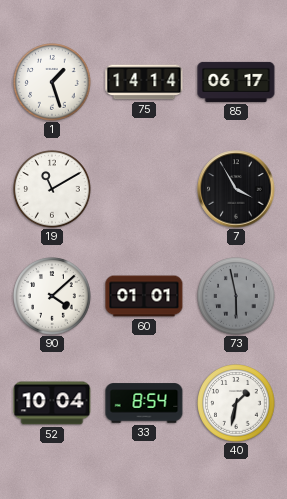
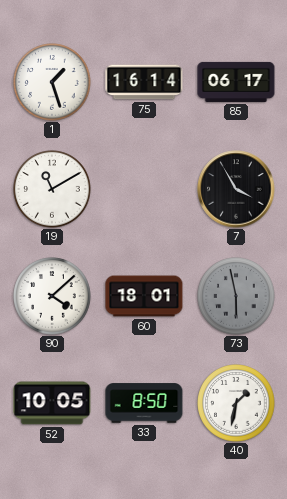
75: 14:14 -> 16:14
60: 01:01 -> 18:01
52: 10:04 -> 10:05
33: 8:54 -> 8:50
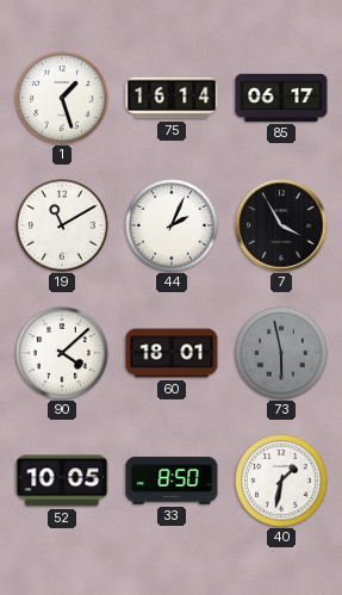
44: none -> 2:04
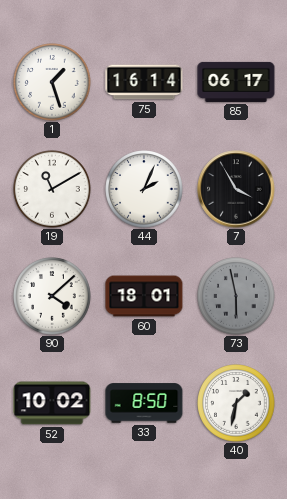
52: 10:05 -> 10:02
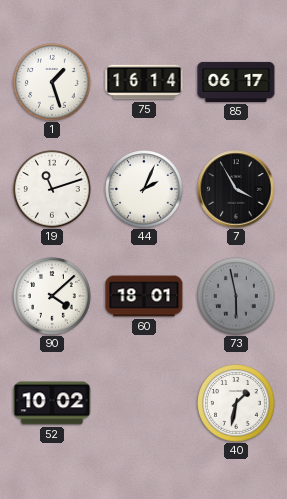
19: 11:10 -> 11:12
33: 8:50 -> none
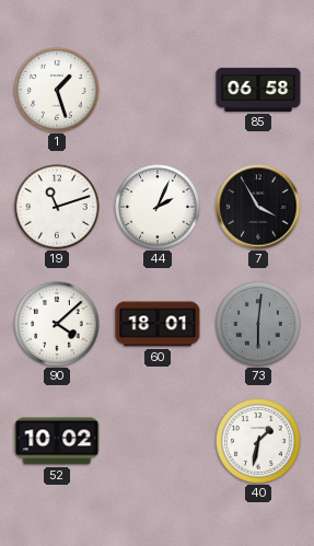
75: 16:14 -> none
85: 06:17 -> 06:58
73: 5:58 -> 6:01
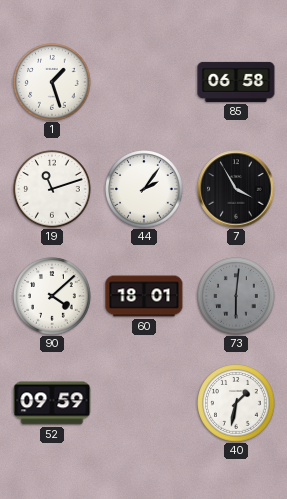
44: 2:04 -> 2:06
52: 10:02 -> 09:59
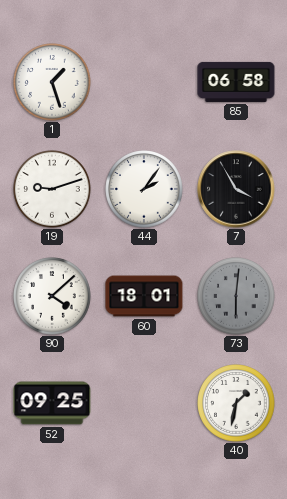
19: 11:12 -> 9:12
52: 09:59 -> 09:25
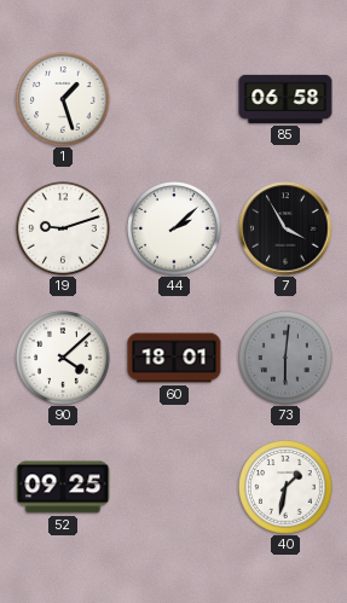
44: 2:06 -> 2:08
